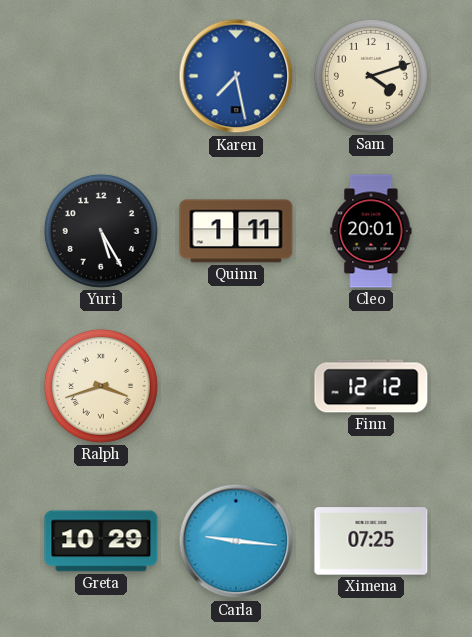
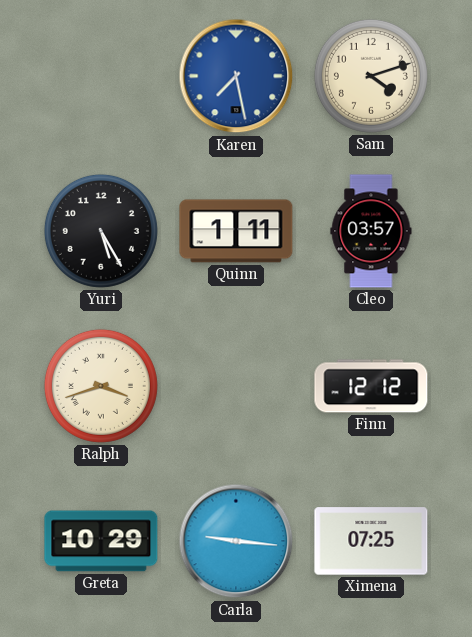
Cleo: 20:01 -> 03:57
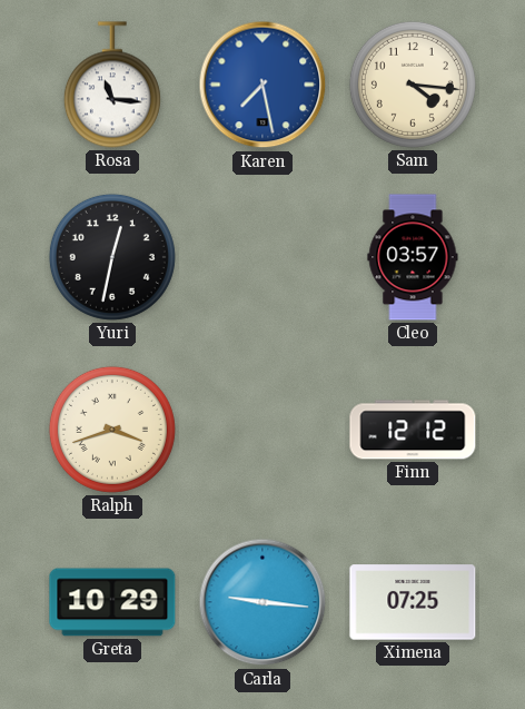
Rosa: none -> 11:16
Sam: 4:12 -> 4:16
Yuri: 5:25 -> 12:32
Quinn: 1:11 -> none
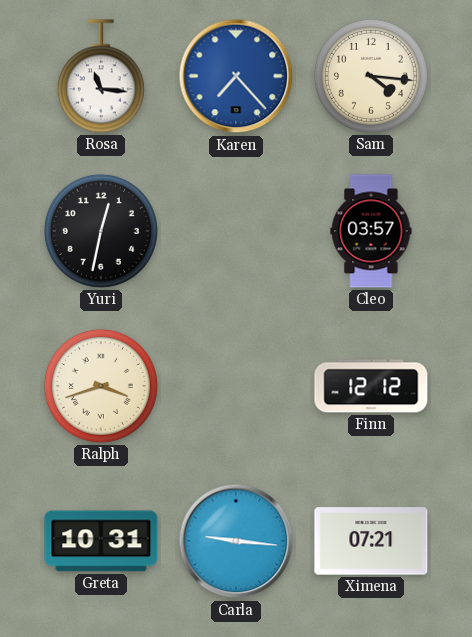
Karen: 7:28 -> 7:23
Greta: 10:29 -> 10:31
Ximena: 07:25 -> 07:21
